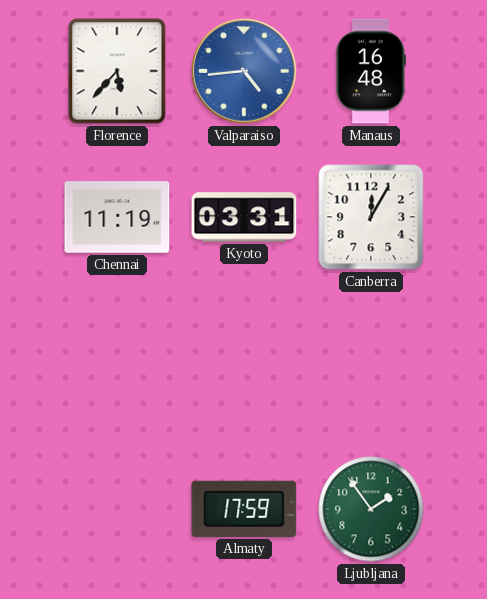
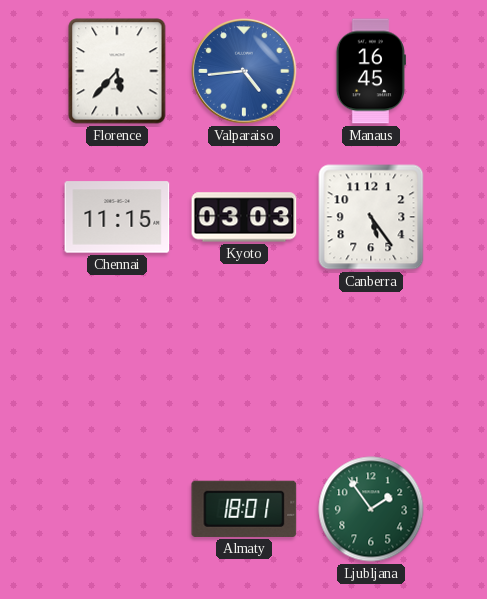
Manaus: 16:48 -> 16:45
Chennai: 11:19 -> 11:15
Kyoto: 03:31 -> 03:03
Canberra: 12:05 -> 5:24
Almaty: 17:59 -> 18:01
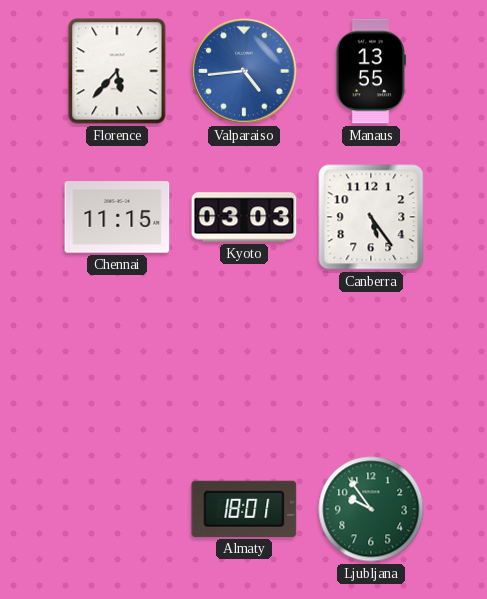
Manaus: 16:45 -> 13:55
Ljubljana: 1:54 -> 9:54
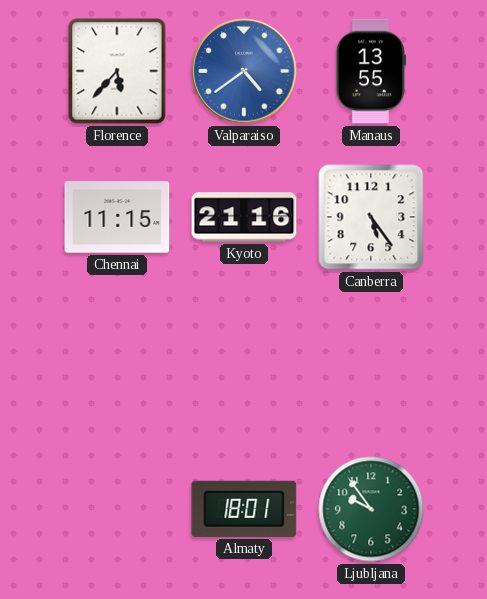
Valparaiso: 4:44 -> 4:39
Kyoto: 03:03 -> 21:16
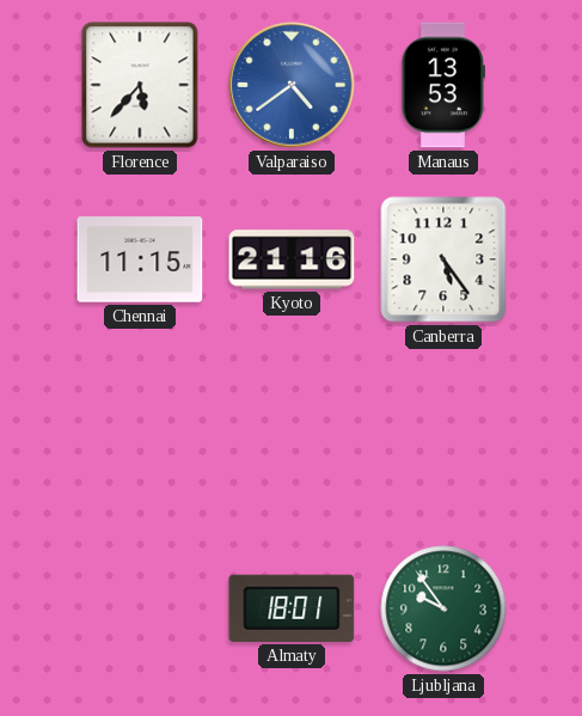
Manaus: 13:55 -> 13:53
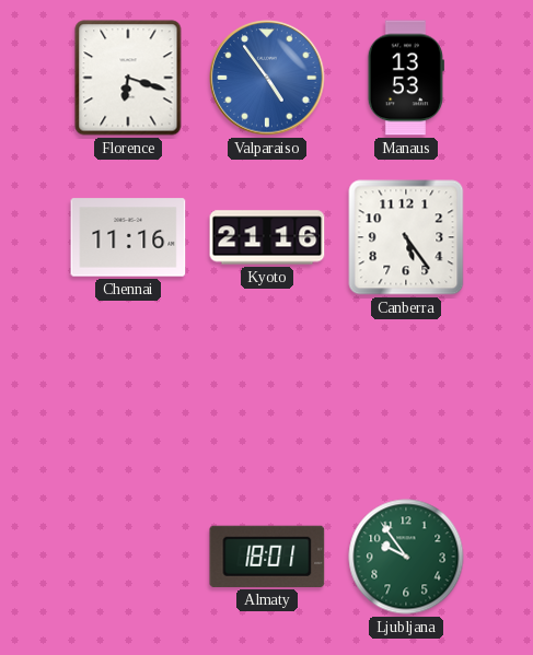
Florence: 5:37 -> 6:18
Valparaiso: 4:39 -> 4:54
Chennai: 11:15 -> 11:16
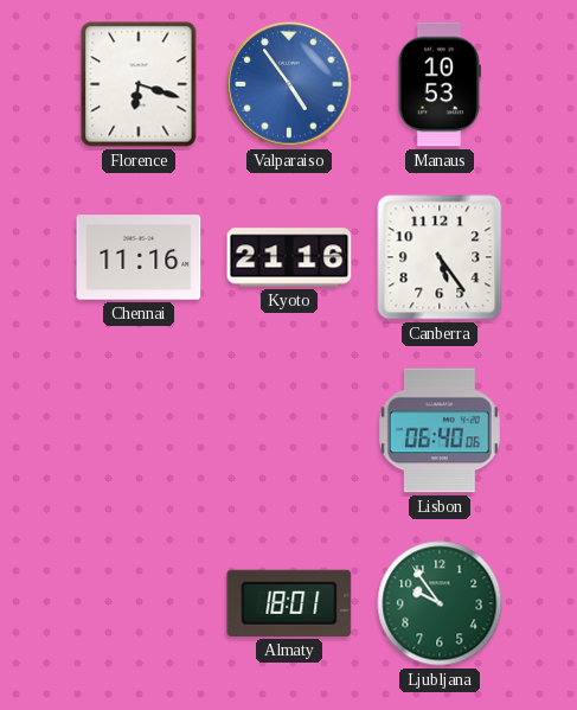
Manaus: 13:53 -> 10:53
Lisbon: none -> 06:40
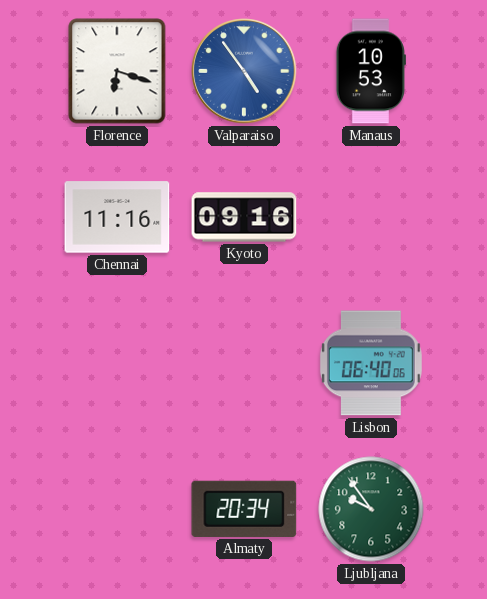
Kyoto: 21:16 -> 09:16
Canberra: 5:24 -> none
Almaty: 18:01 -> 20:34
